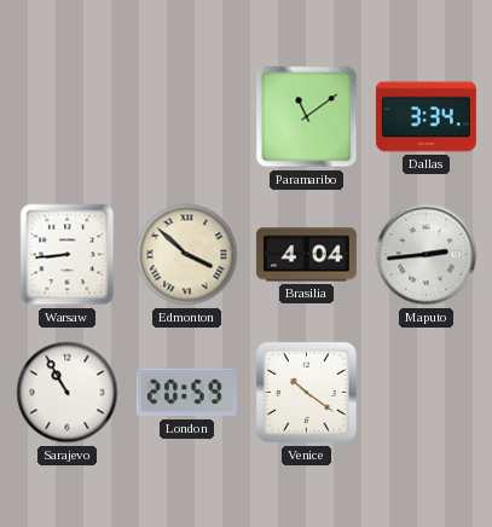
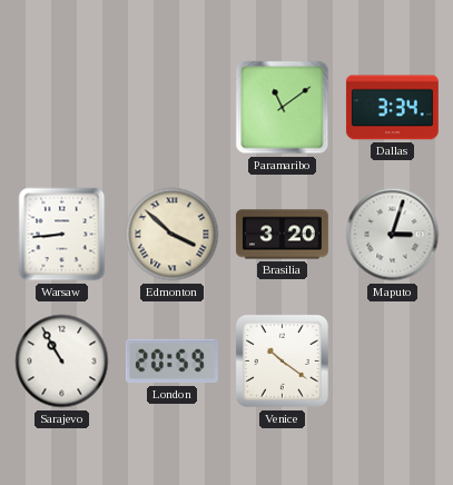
Brasilia: 4:04 -> 3:20
Maputo: 2:44 -> 3:03
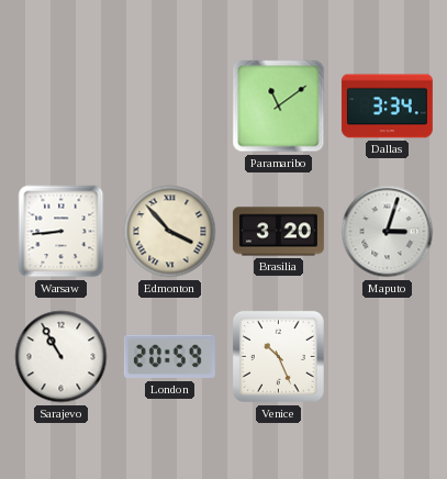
Edmonton: 3:52 -> 3:53
Venice: 10:21 -> 10:26
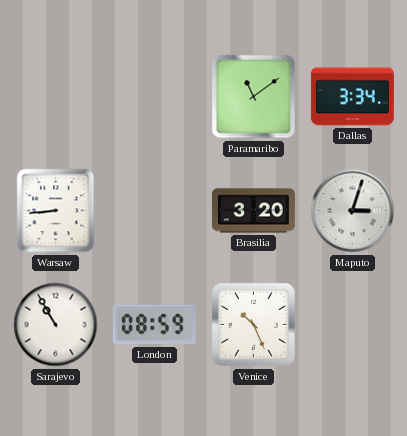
Edmonton: 3:53 -> none
London: 20:59 -> 08:59
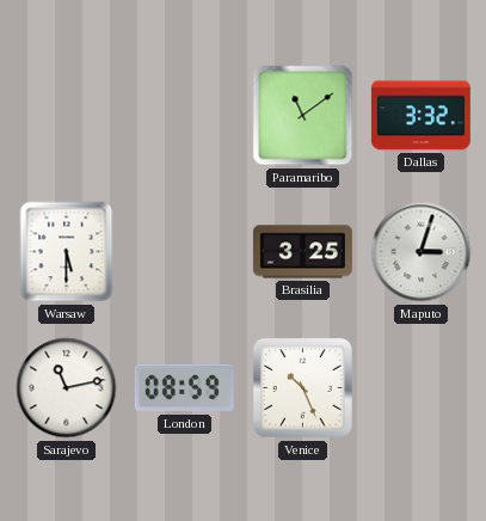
Dallas: 3:34 -> 3:32
Warsaw: 8:44 -> 5:30
Brasilia: 3:20 -> 3:25
Sarajevo: 10:55 -> 11:13
